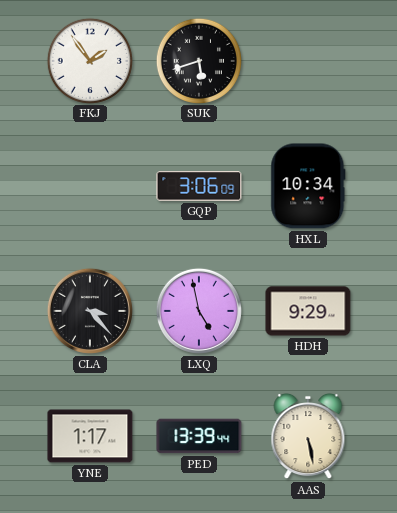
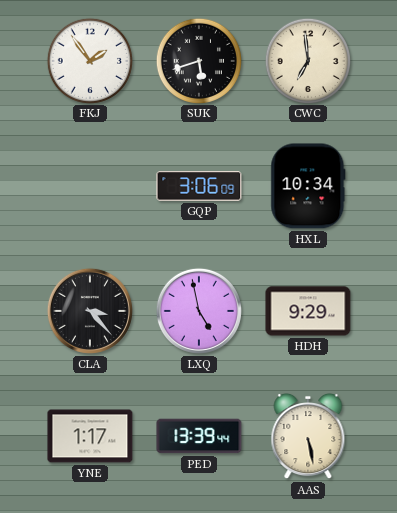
CWC: none -> 6:59
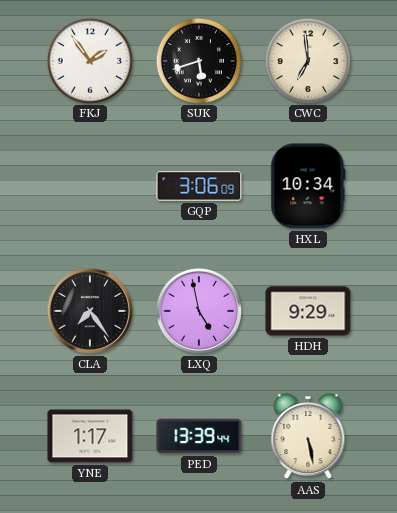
CLA: 3:23 -> 7:24
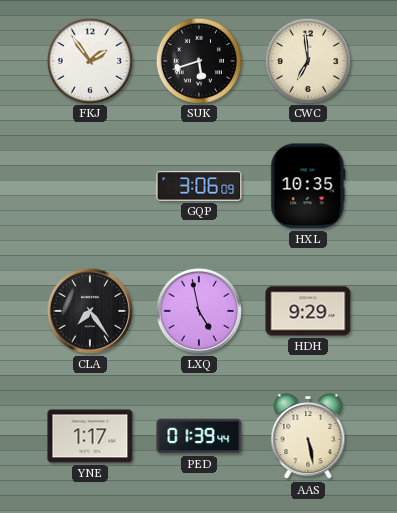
HXL: 10:34 -> 10:35
PED: 13:39 -> 01:39
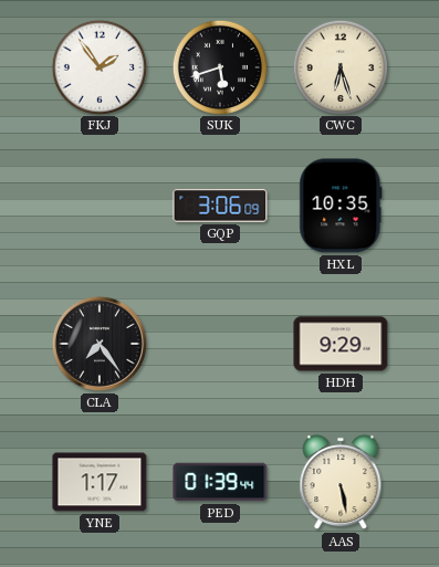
CWC: 6:59 -> 6:27
LXQ: 4:58 -> none
